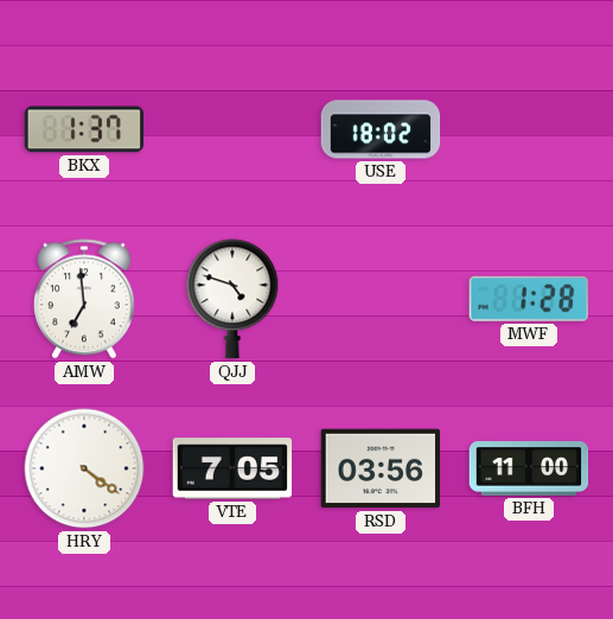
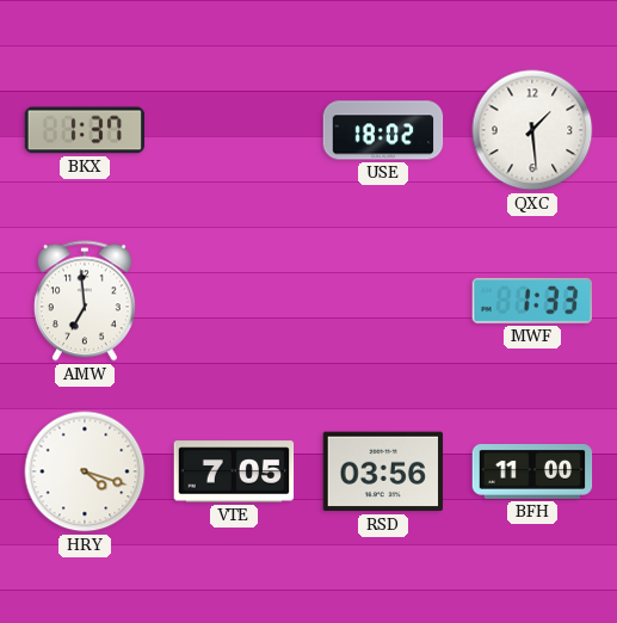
QXC: none -> 1:29
QJJ: 4:48 -> none
MWF: 1:28 -> 1:33
HRY: 4:21 -> 4:18
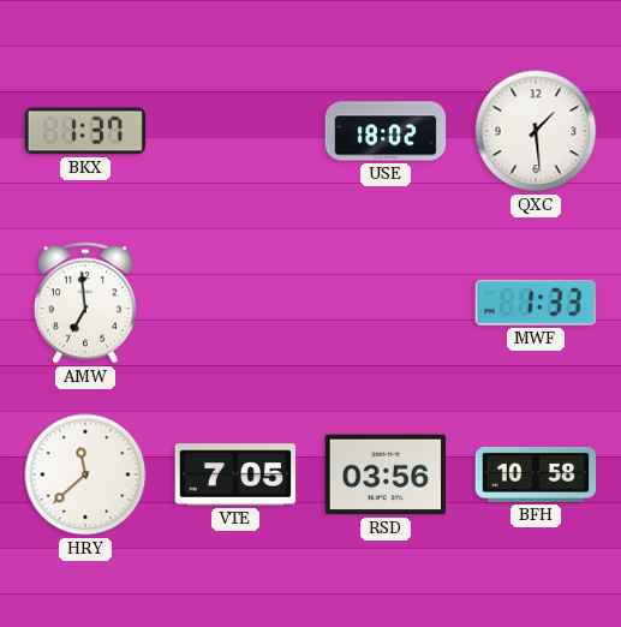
HRY: 4:18 -> 11:38
BFH: 11:00 -> 10:58
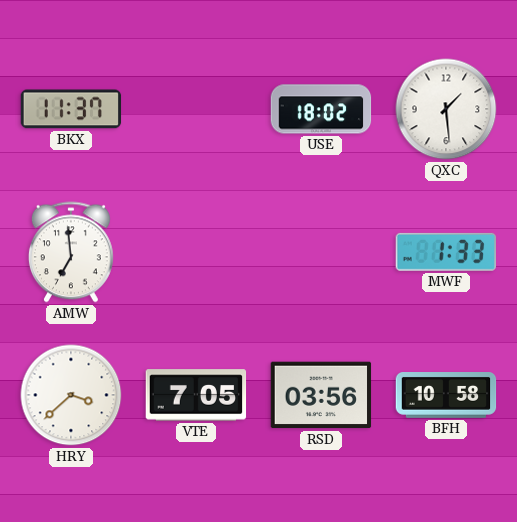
BKX: 1:37 -> 11:37
HRY: 11:38 -> 3:38
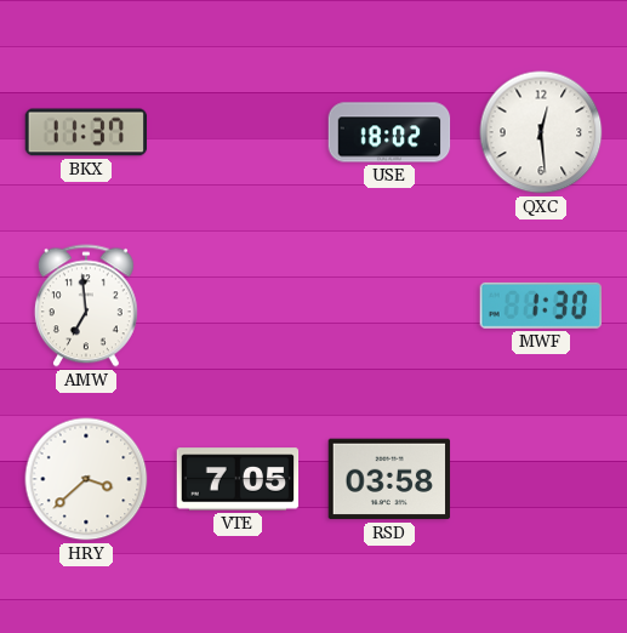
QXC: 1:29 -> 12:29
MWF: 1:33 -> 1:30
RSD: 03:56 -> 03:58
BFH: 10:58 -> none
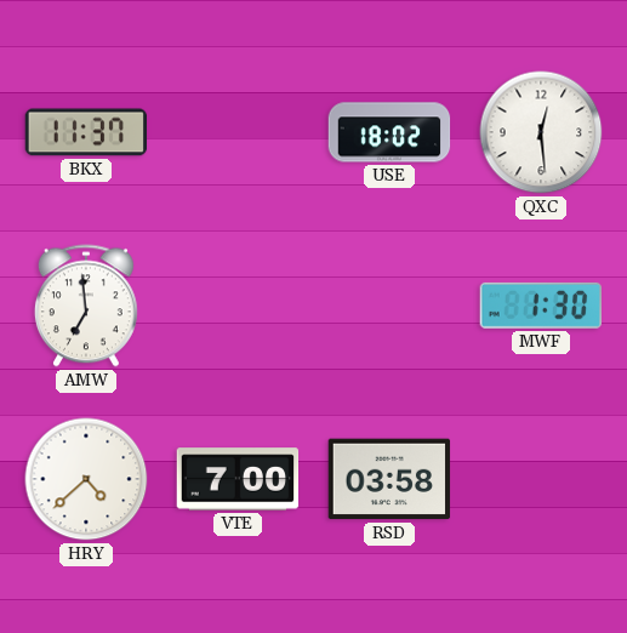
HRY: 3:38 -> 4:38
VTE: 7:05 -> 7:00
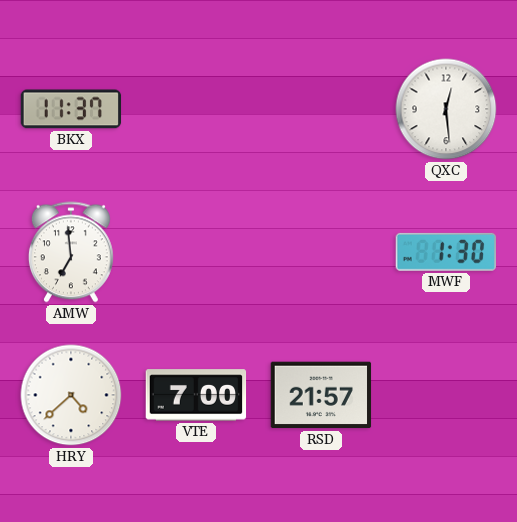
USE: 18:02 -> none
RSD: 03:58 -> 21:57
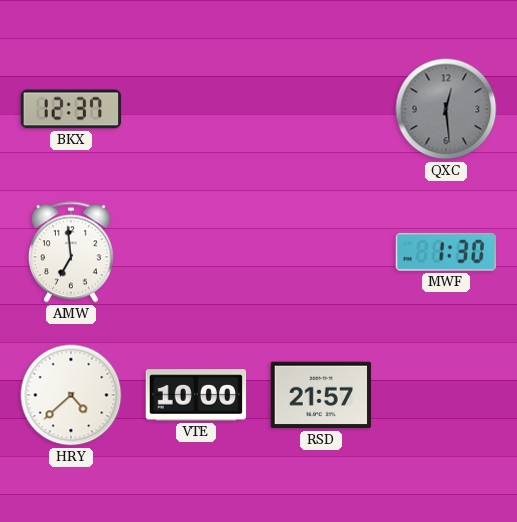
BKX: 11:37 -> 12:37
QXC dial: white -> grey
VTE: 7:00 -> 10:00
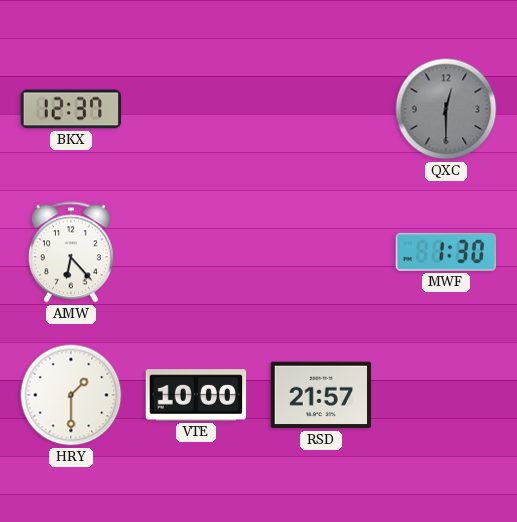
QXC: 12:29 -> 12:30
AMW: 6:59 -> 6:23
HRY: 4:38 -> 1:30
